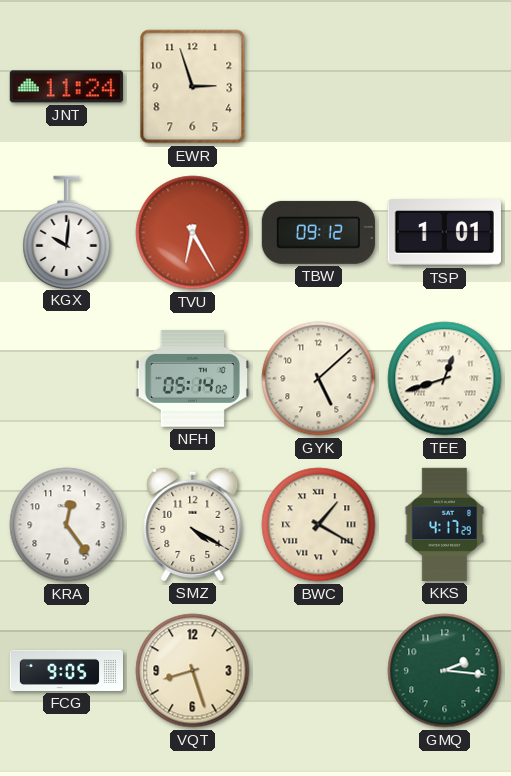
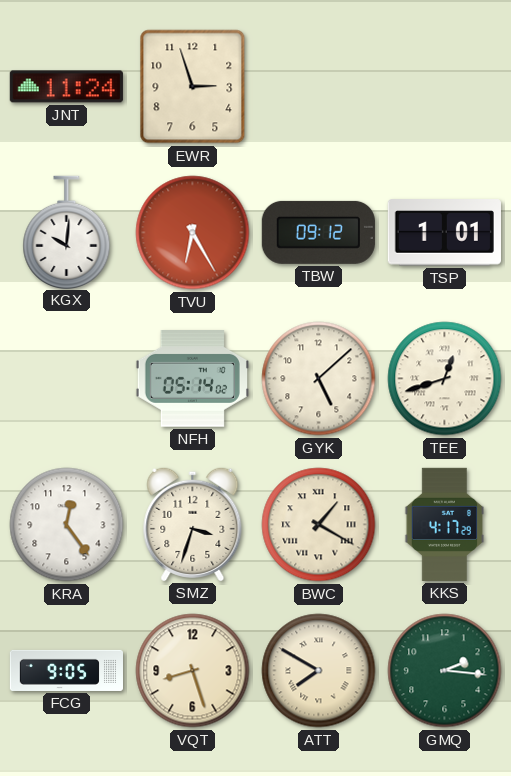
SMZ: 4:20 -> 3:33
ATT: none -> 7:50
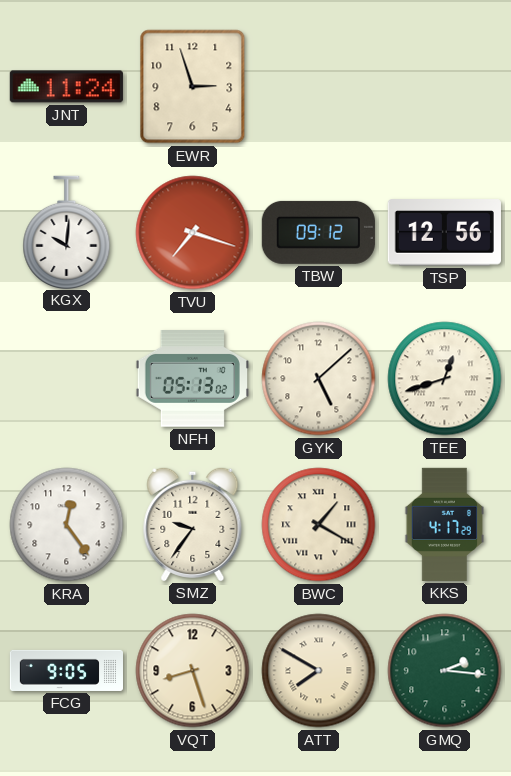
TVU: 6:25 -> 7:18
TSP: 1:01 -> 12:56
NFH: 05:14 -> 05:13
SMZ: 3:33 -> 9:36
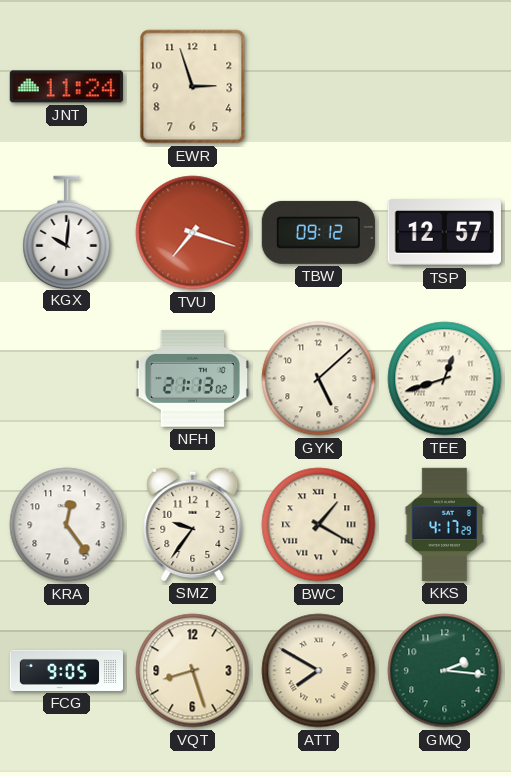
TSP: 12:56 -> 12:57
NFH: 05:13 -> 21:13
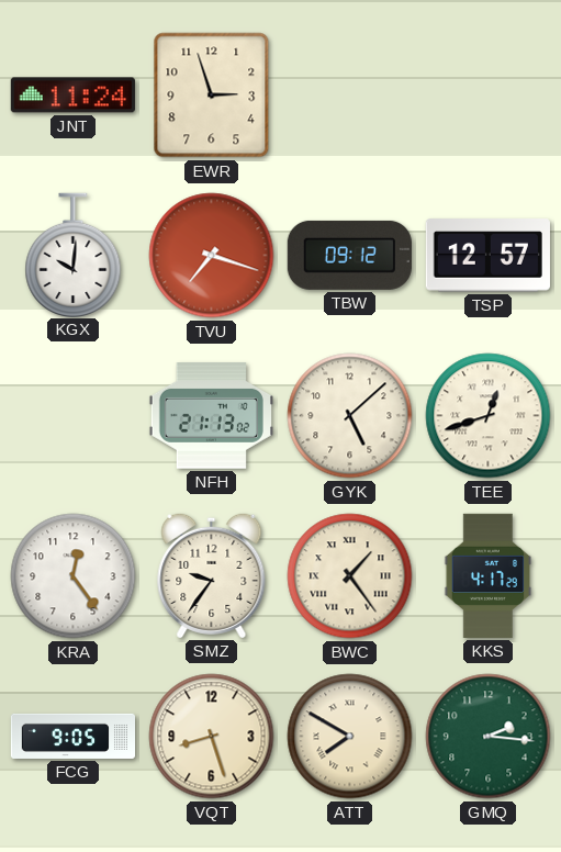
BWC: 1:20 -> 1:24
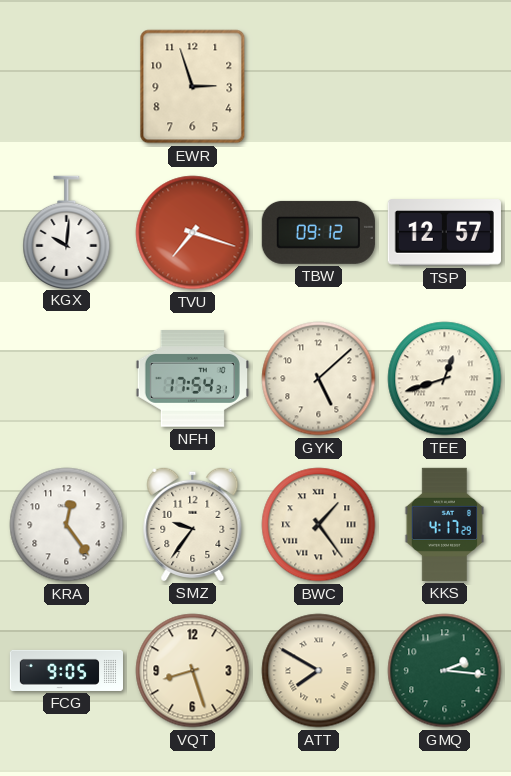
JNT: 11:24 -> none
NFH: 21:13 -> 17:54
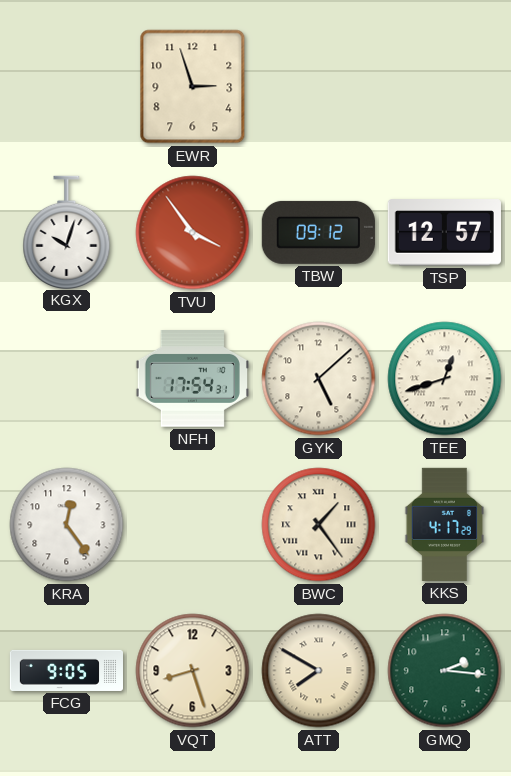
KGX: 10:01 -> 10:03
TVU: 7:18 -> 3:54
SMZ: 9:36 -> none
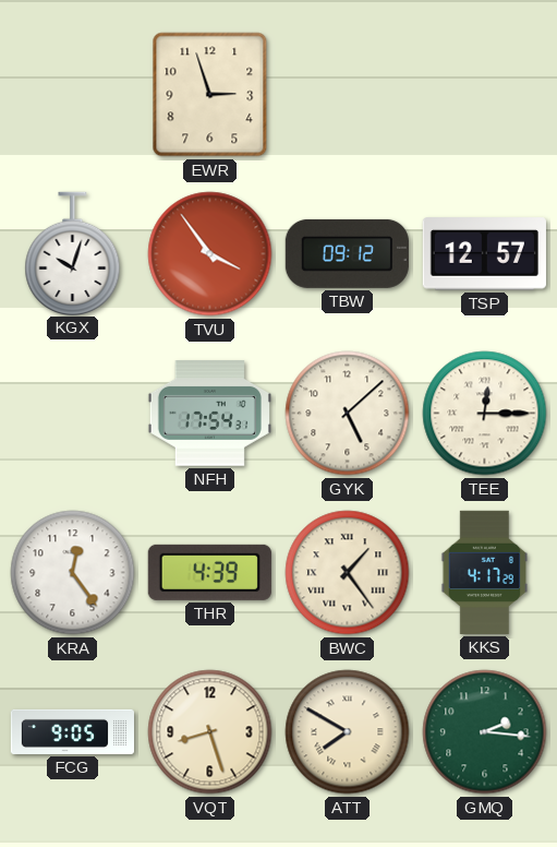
TEE: 12:42 -> 12:15
THR: none -> 4:39
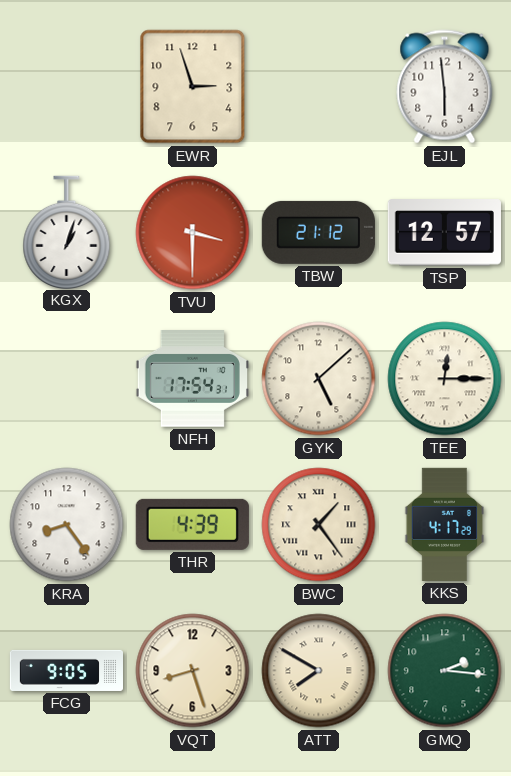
EJL: none -> 5:59
KGX: 10:03 -> 1:03
TVU: 3:54 -> 3:30
TBW: 09:12 -> 21:12
KRA: 12:24 -> 8:24
